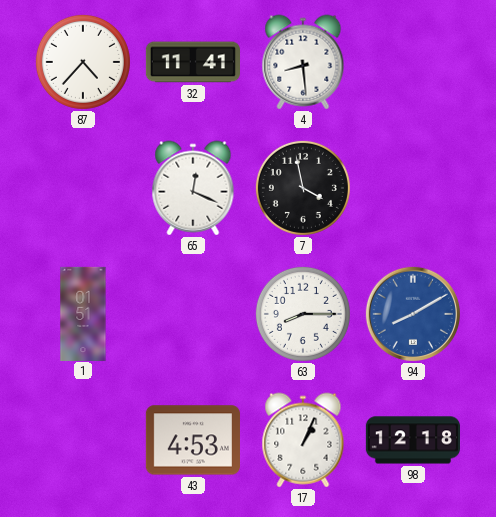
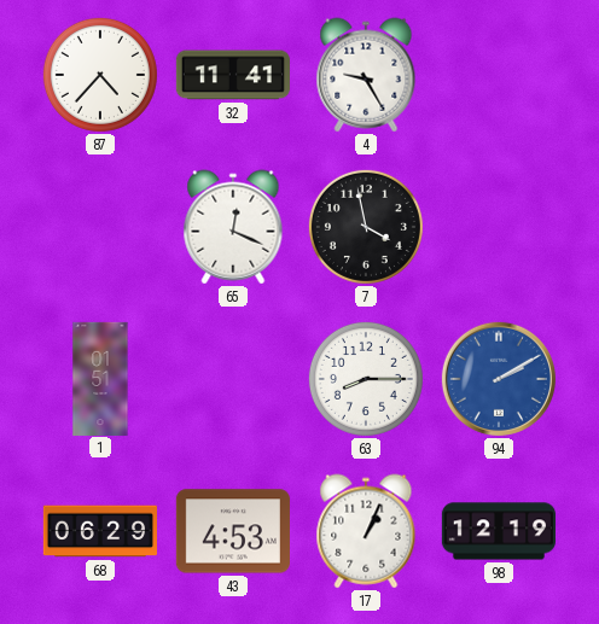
4: 8:29 -> 9:25
94: 8:10 -> 2:10
68: none -> 06:29
98: 12:18 -> 12:19
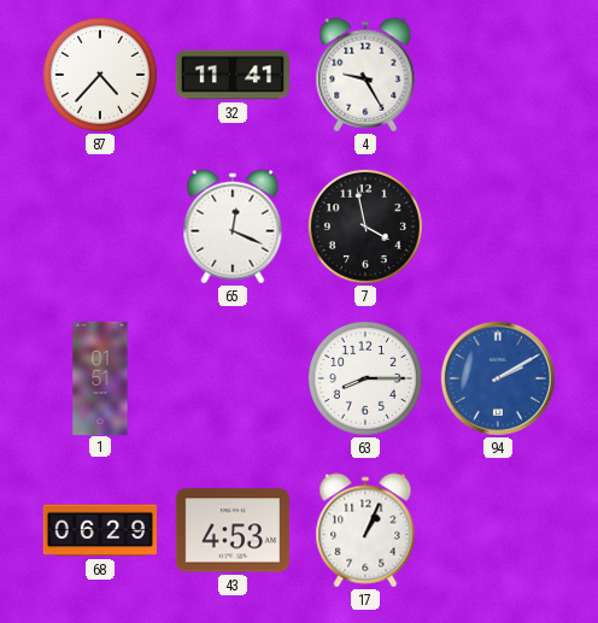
98: 12:19 -> none
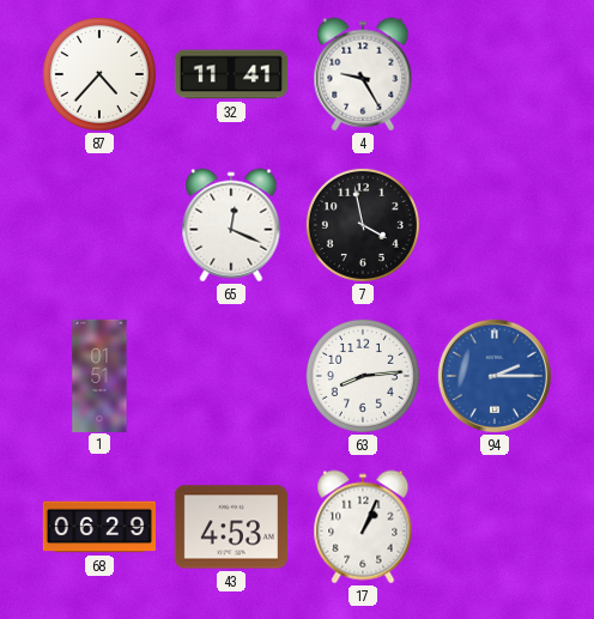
63: 8:15 -> 8:14
94: 2:10 -> 2:15
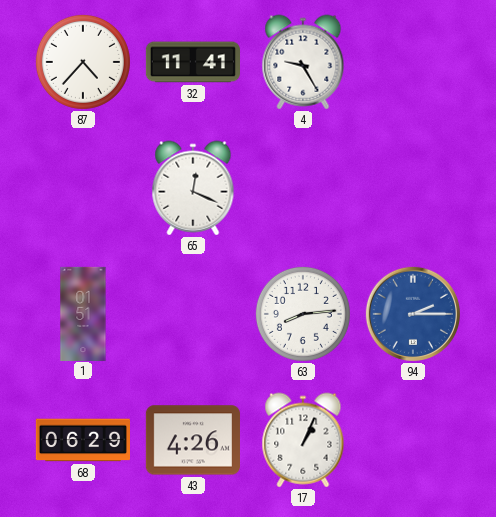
7: 3:58 -> none
43: 4:53 -> 4:26
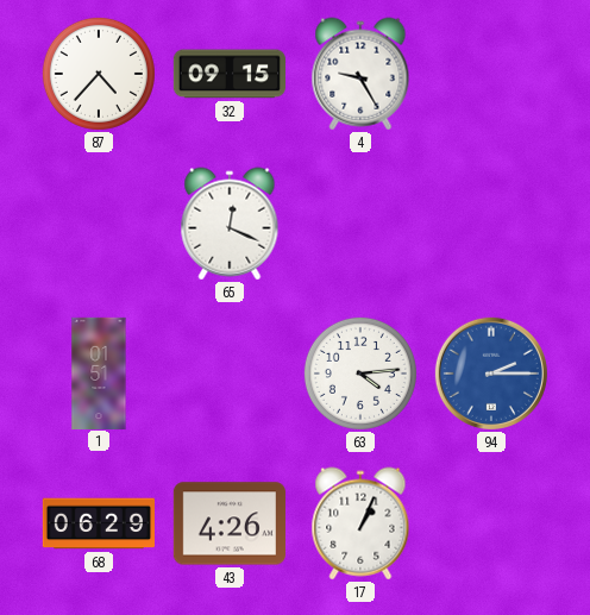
32: 11:41 -> 09:15
63: 8:14 -> 4:14
